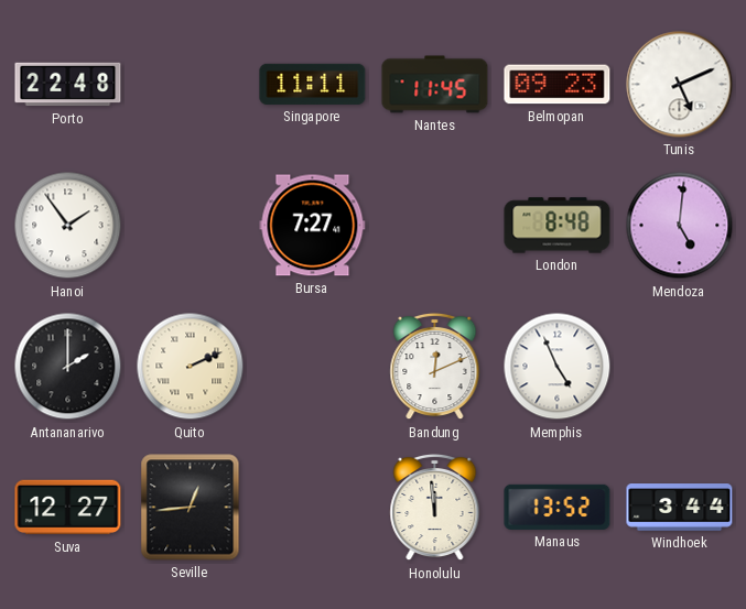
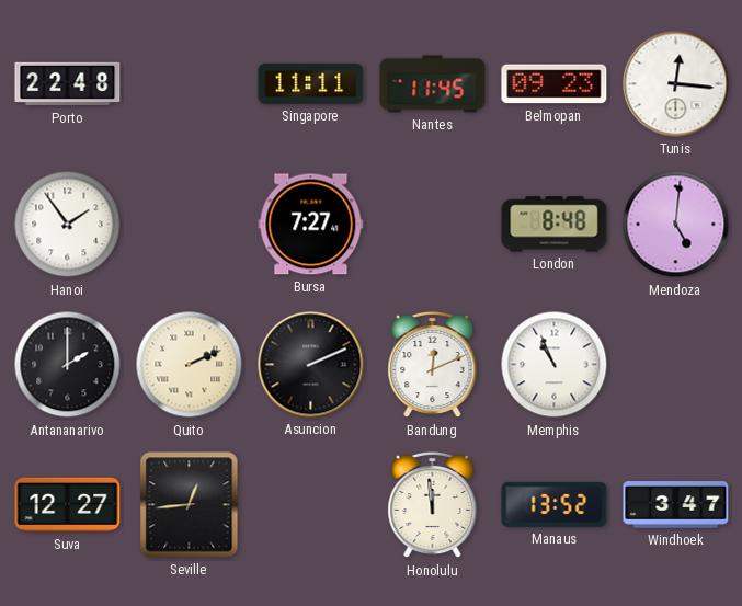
Tunis: 5:11 -> 12:16
Asuncion: none -> 2:11
Memphis: 4:56 -> 10:56
Windhoek: 3:44 -> 3:47
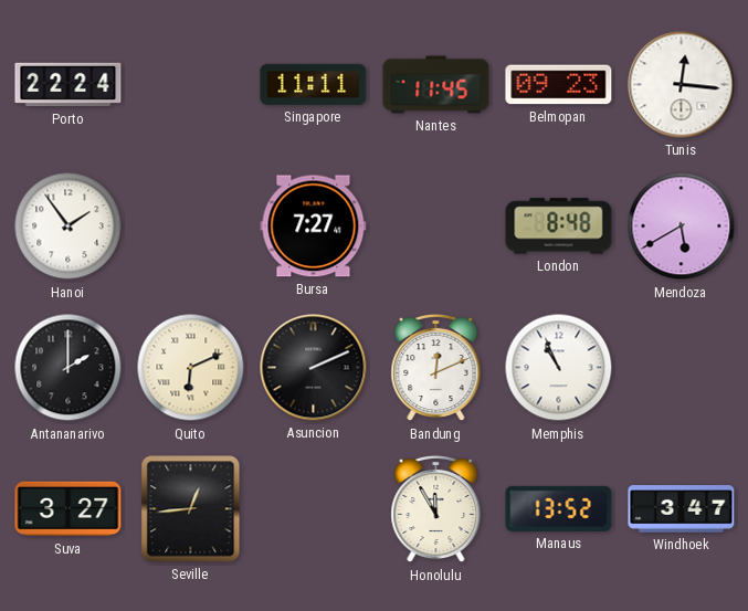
Porto: 22:48 -> 22:24
Mendoza: 5:01 -> 5:40
Quito: 2:11 -> 6:11
Suva: 12:27 -> 3:27
Honolulu: 11:59 -> 11:55
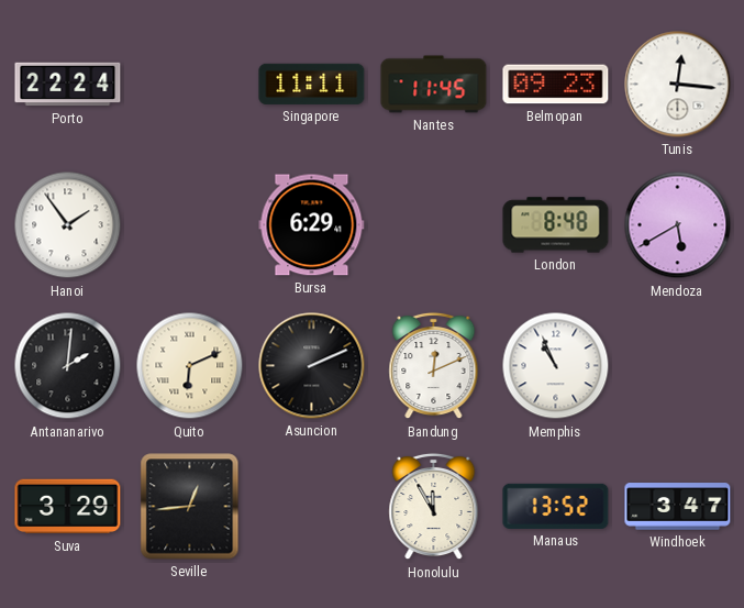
Bursa: 7:27 -> 6:29
Antananarivo: 2:00 -> 2:01
Suva: 3:27 -> 3:29
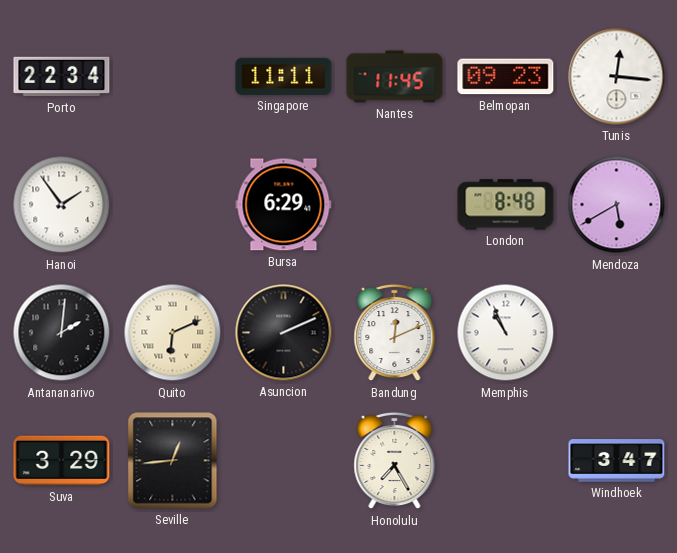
Porto: 22:24 -> 22:34
Honolulu: 11:55 -> 7:25
Manaus: 13:52 -> none
